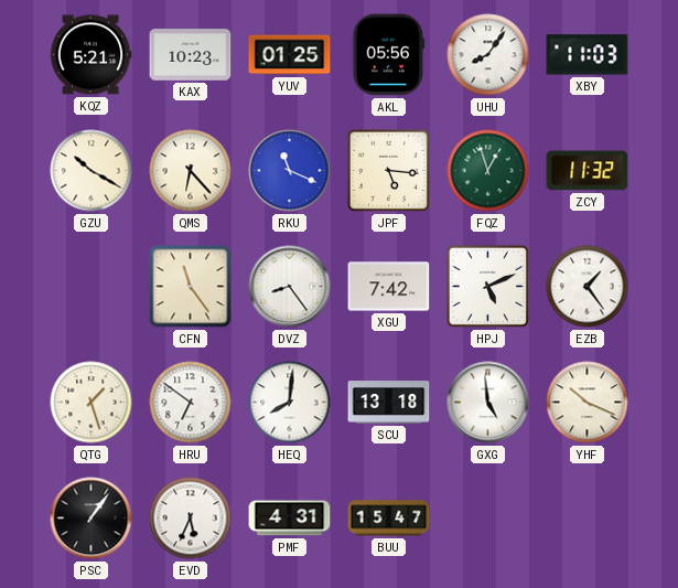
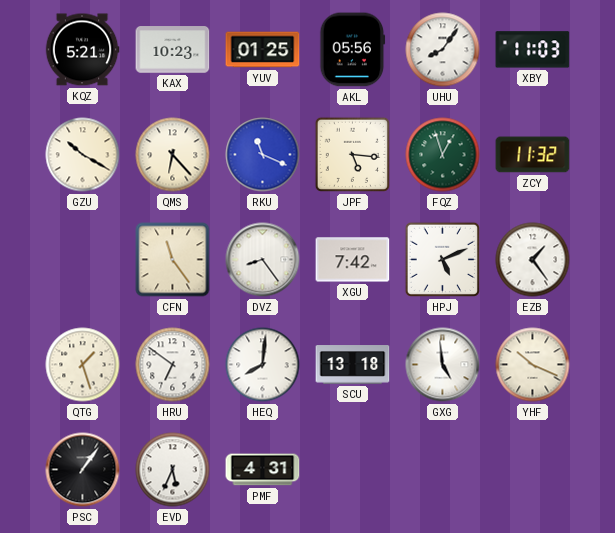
BUU: 15:47 -> none
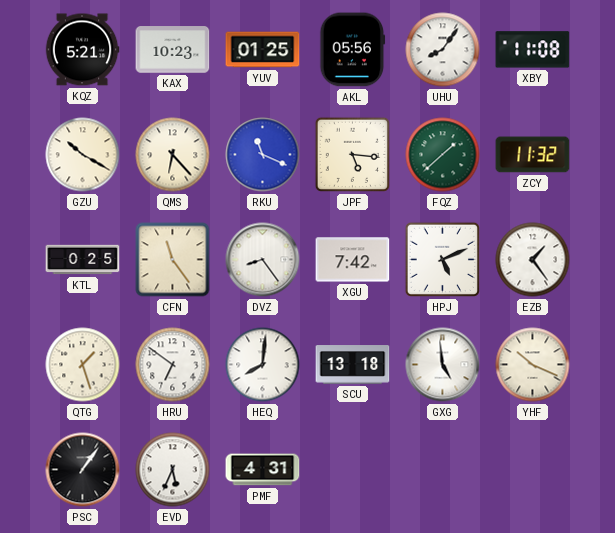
XBY: 11:03 -> 11:08
FQZ: 12:57 -> 1:38
KTL: none -> 0:25
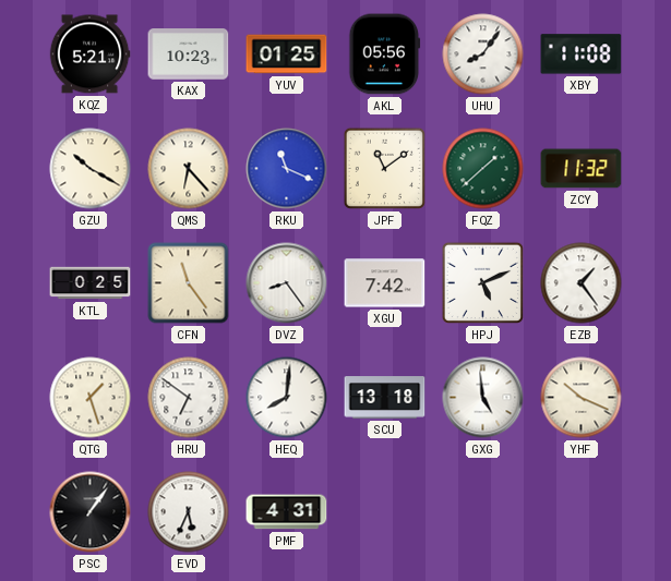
JPF: 5:16 -> 11:09
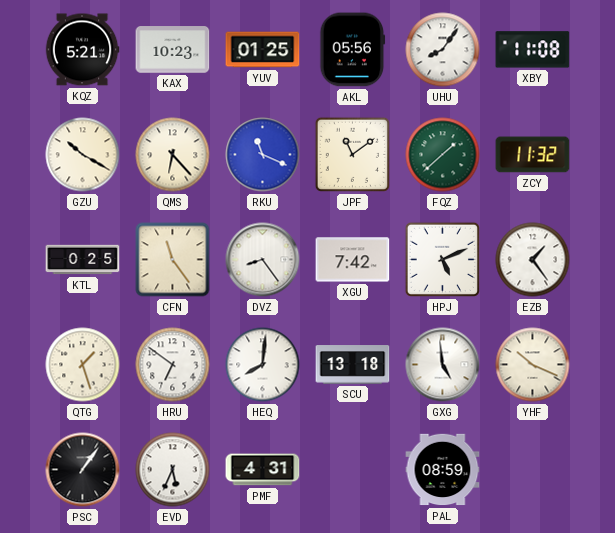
PAL: none -> 08:59
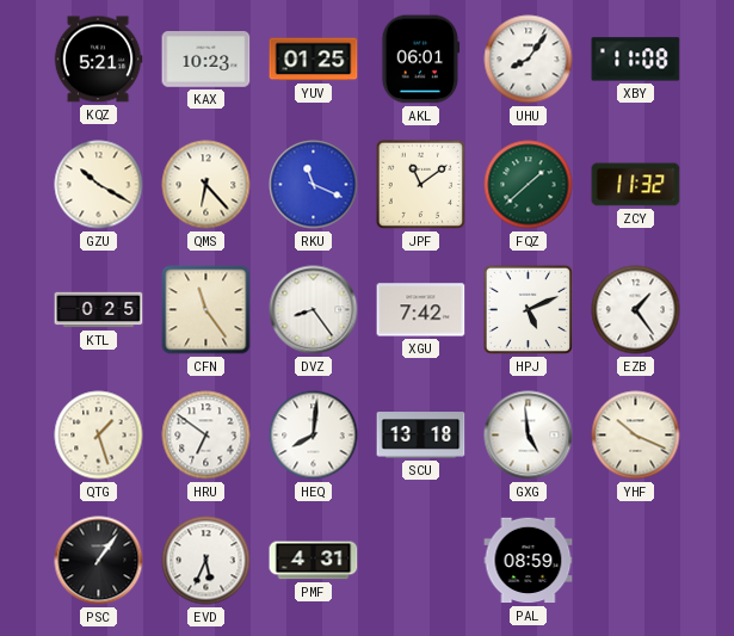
AKL: 05:56 -> 06:01
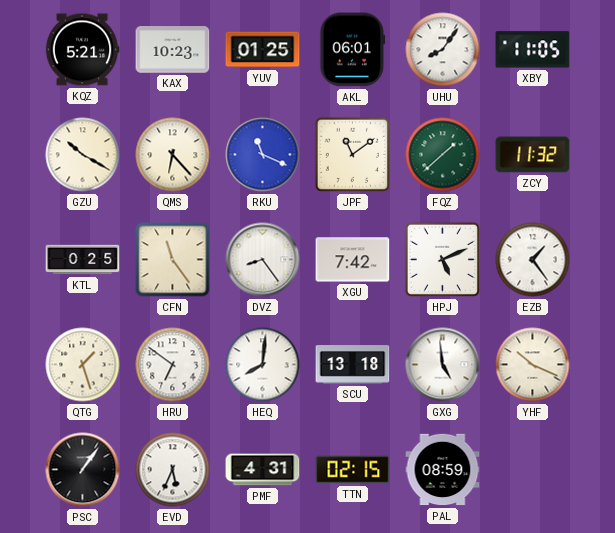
XBY: 11:08 -> 11:05
TTN: none -> 02:15
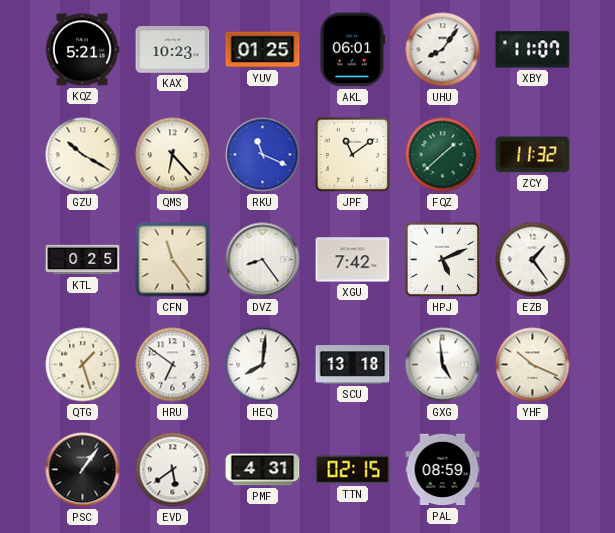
XBY: 11:05 -> 11:07
EVD: 5:34 -> 5:39
